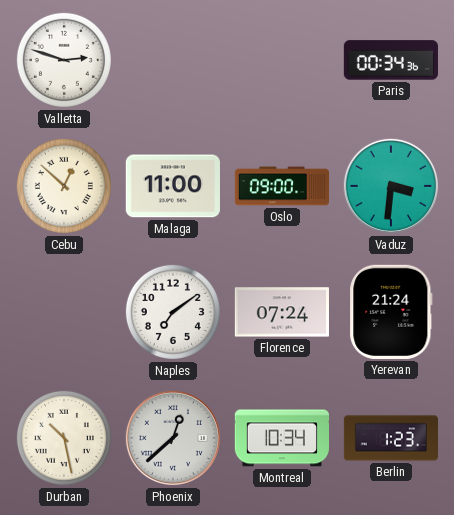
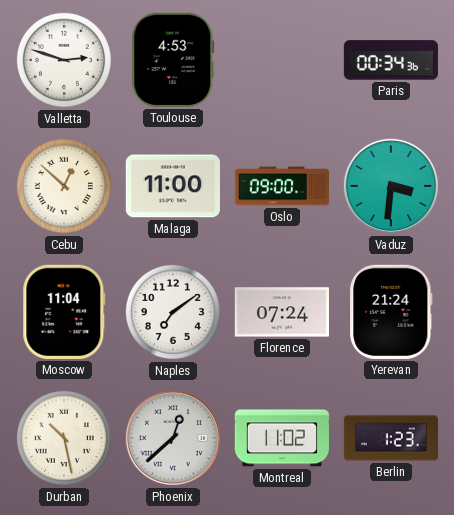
Toulouse: none -> 4:53
Moscow: none -> 11:04
Montreal: 10:34 -> 11:02
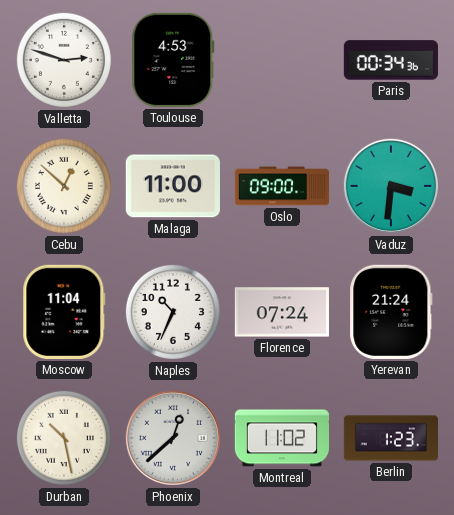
Naples: 7:09 -> 10:34
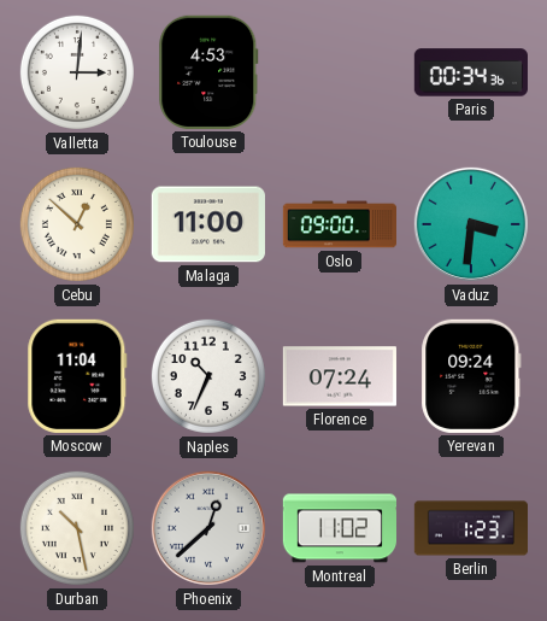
Valletta: 2:48 -> 3:01
Yerevan: 21:24 -> 09:24
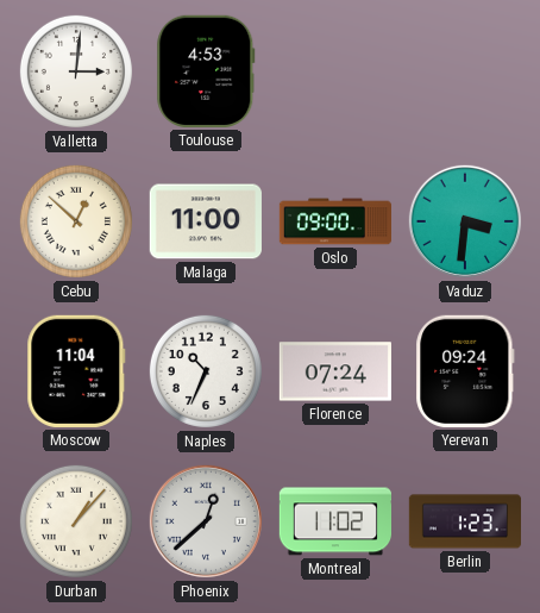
Paris: 00:34 -> none
Durban: 10:28 -> 1:07
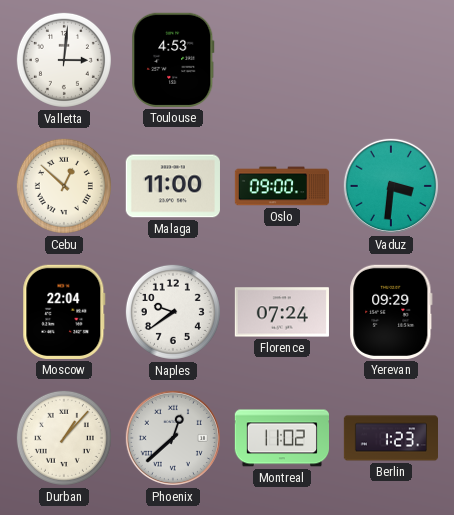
Moscow: 11:04 -> 22:04
Naples: 10:34 -> 9:39
Yerevan: 09:24 -> 09:29
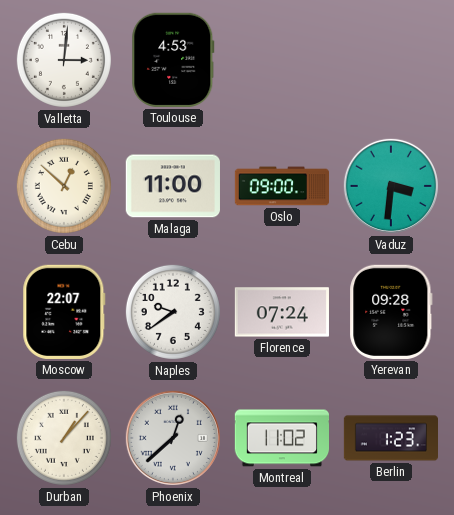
Moscow: 22:04 -> 22:07
Yerevan: 09:29 -> 09:28
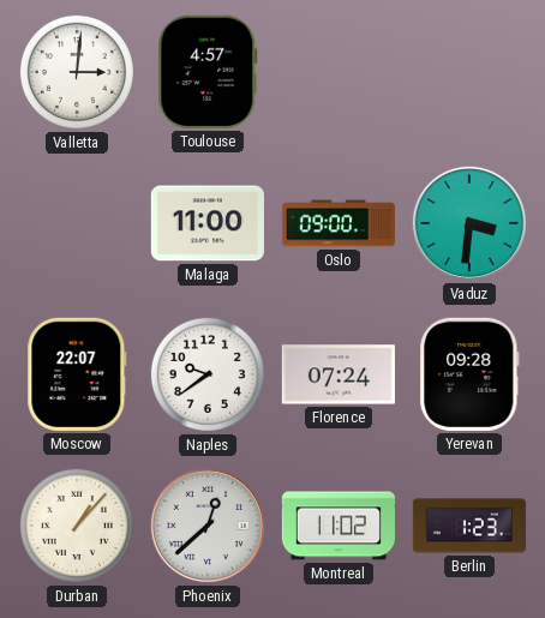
Toulouse: 4:53 -> 4:57
Cebu: 12:52 -> none
